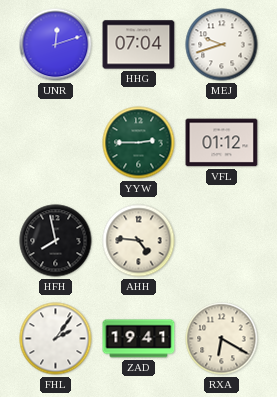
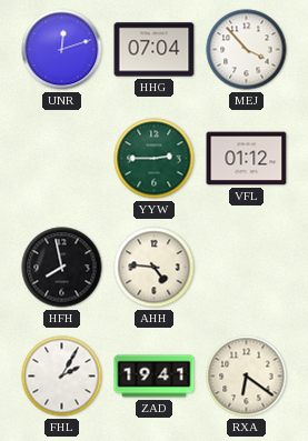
MEJ: 9:42 -> 3:53
FHL: 2:06 -> 2:05
RXA: 6:20 -> 6:21
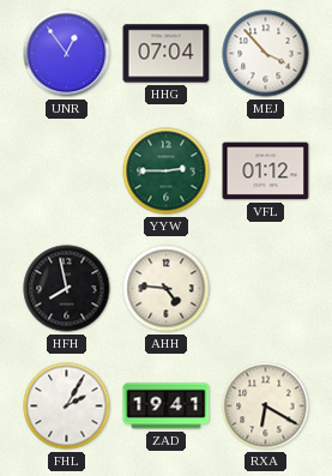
UNR: 12:12 -> 12:54
RXA: 6:21 -> 6:20
